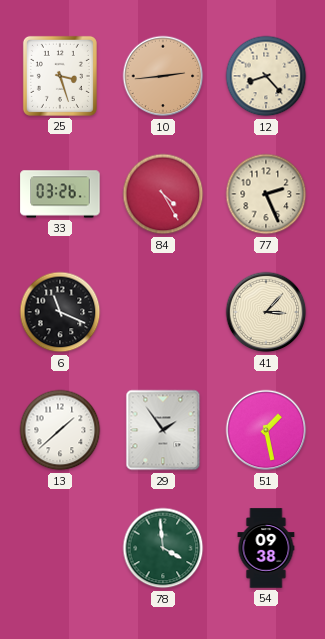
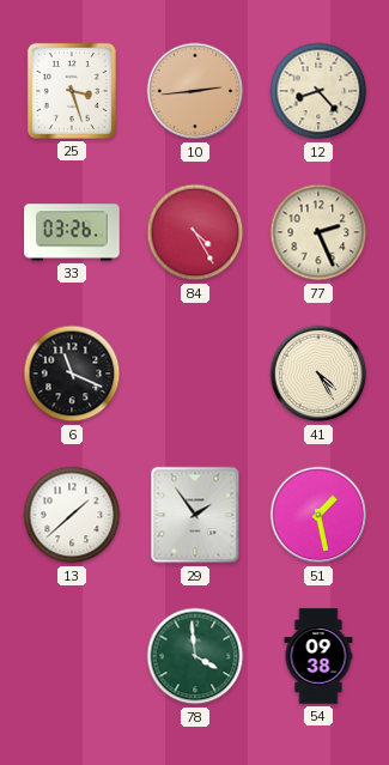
41: 3:07 -> 4:25
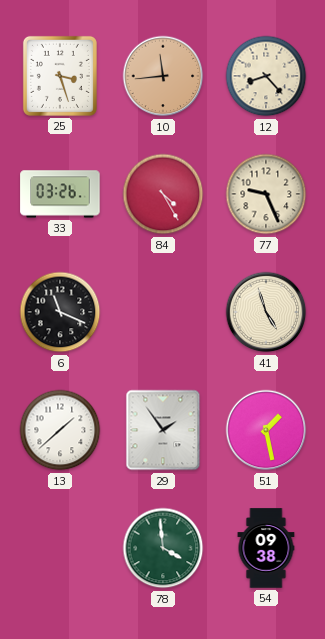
10: 2:44 -> 11:44
77: 2:26 -> 9:26
41: 4:25 -> 4:57
